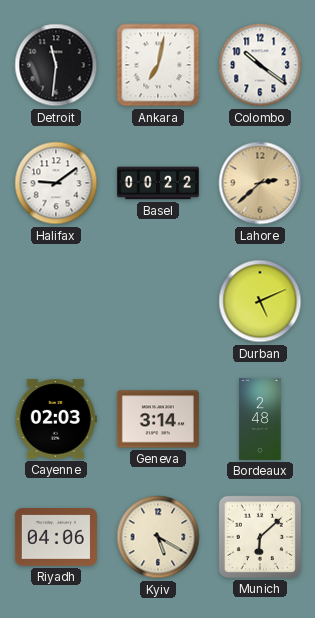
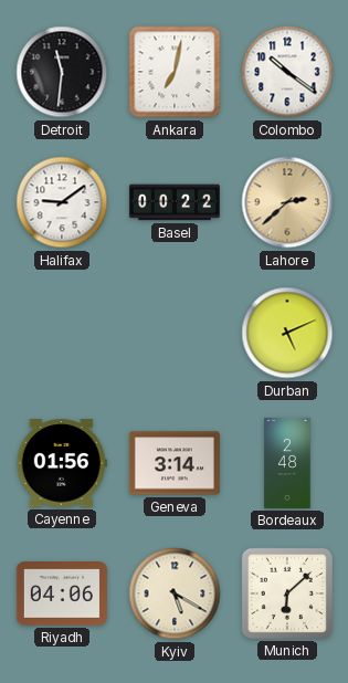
Cayenne: 02:03 -> 01:56
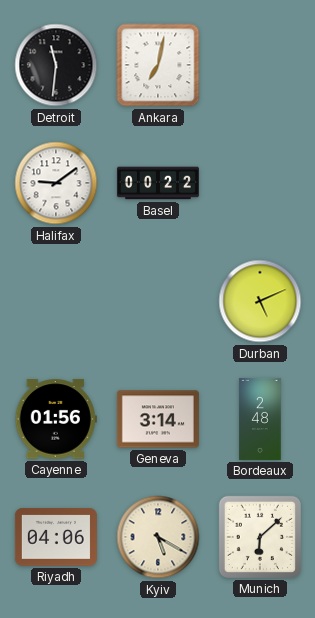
Colombo: 10:21 -> none
Lahore: 2:38 -> none
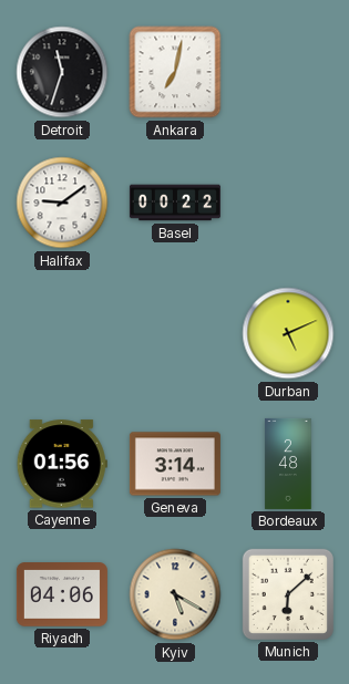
Detroit: 11:31 -> 11:33
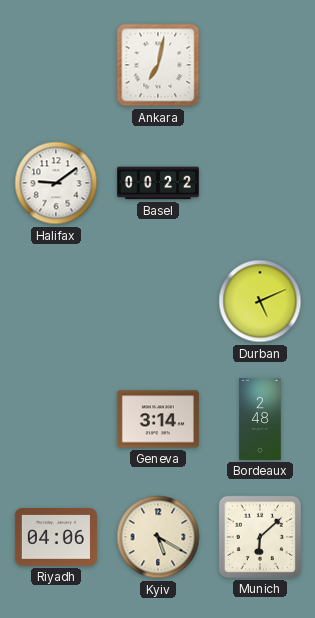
Detroit: 11:33 -> none
Cayenne: 01:56 -> none
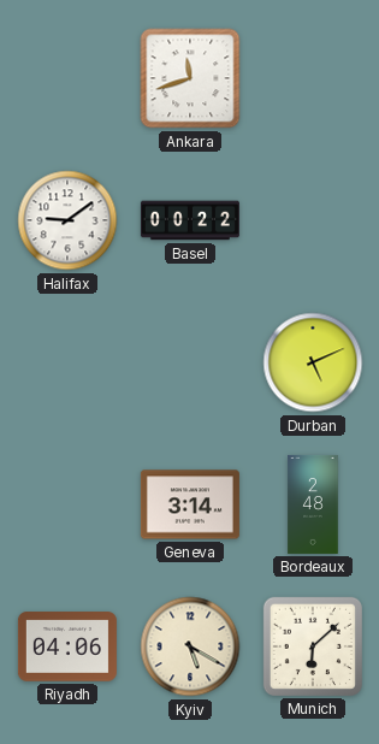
Ankara: 7:02 -> 11:42
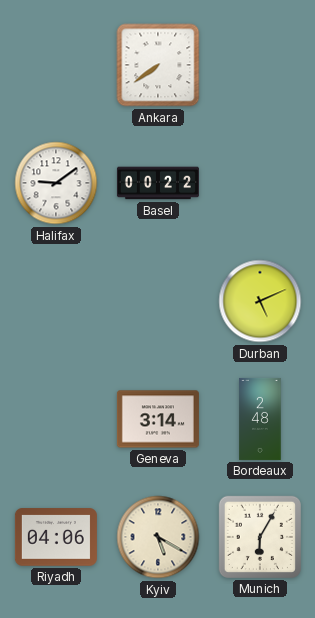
Ankara: 11:42 -> 7:39
Munich: 6:08 -> 6:05
